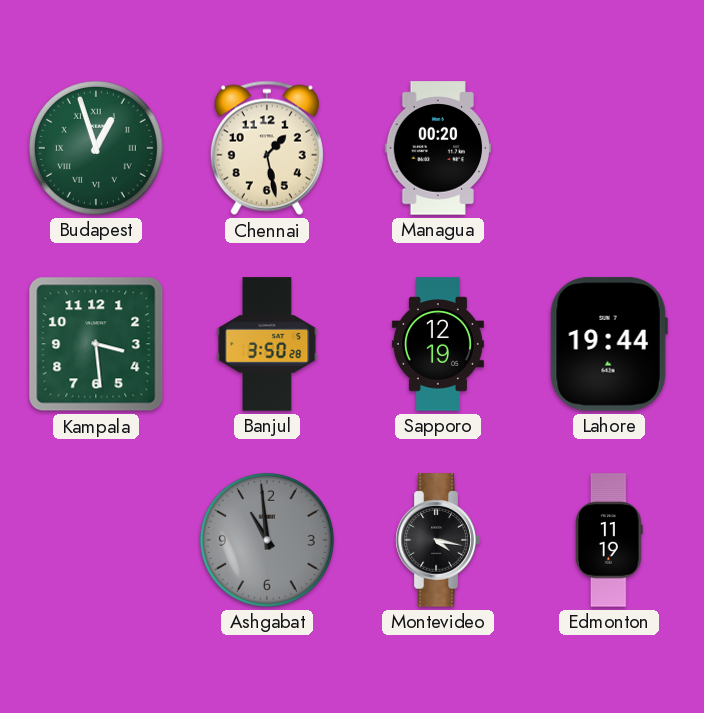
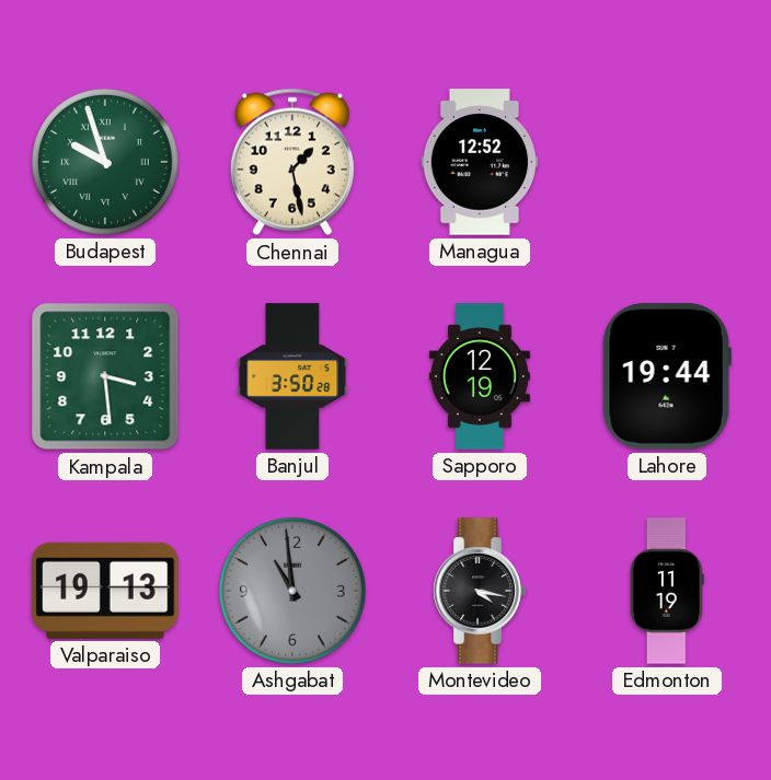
Budapest: 12:57 -> 9:57
Managua: 00:20 -> 12:52
Valparaiso: none -> 19:13
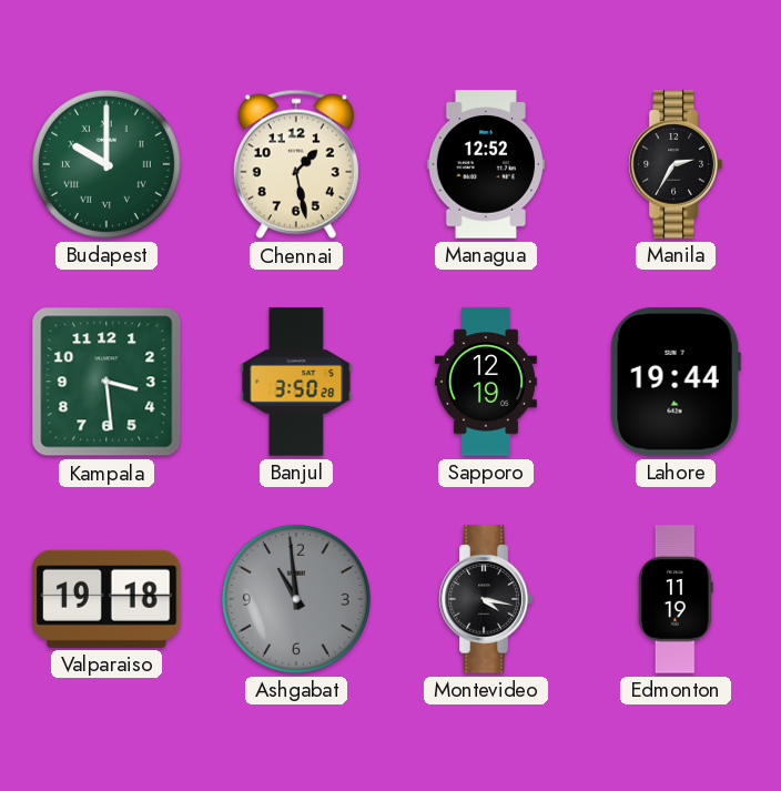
Budapest: 9:57 -> 10:00
Manila: none -> 2:35
Valparaiso: 19:13 -> 19:18
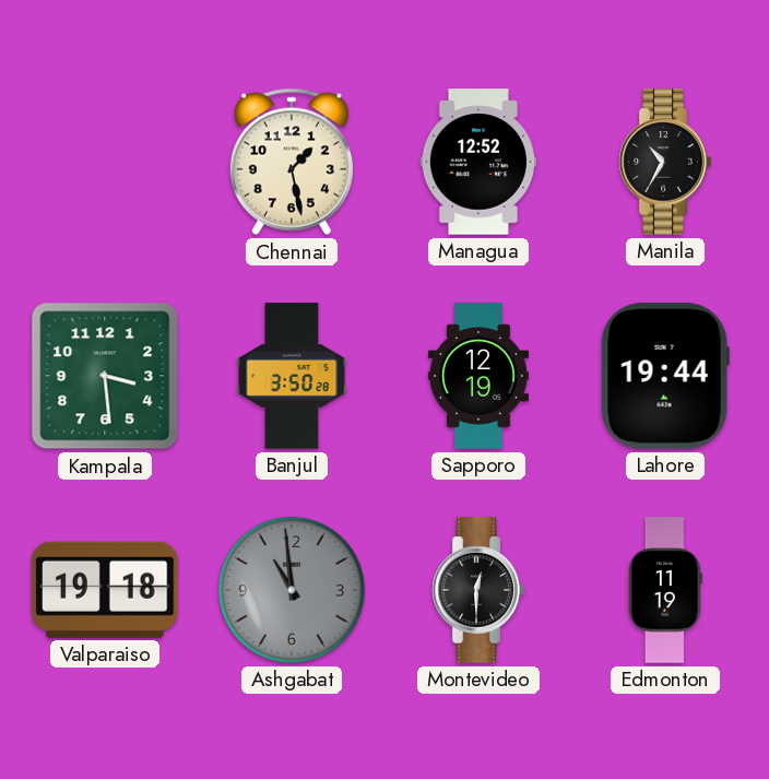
Budapest: 10:00 -> none
Manila: 2:35 -> 10:35
Montevideo: 4:17 -> 12:30
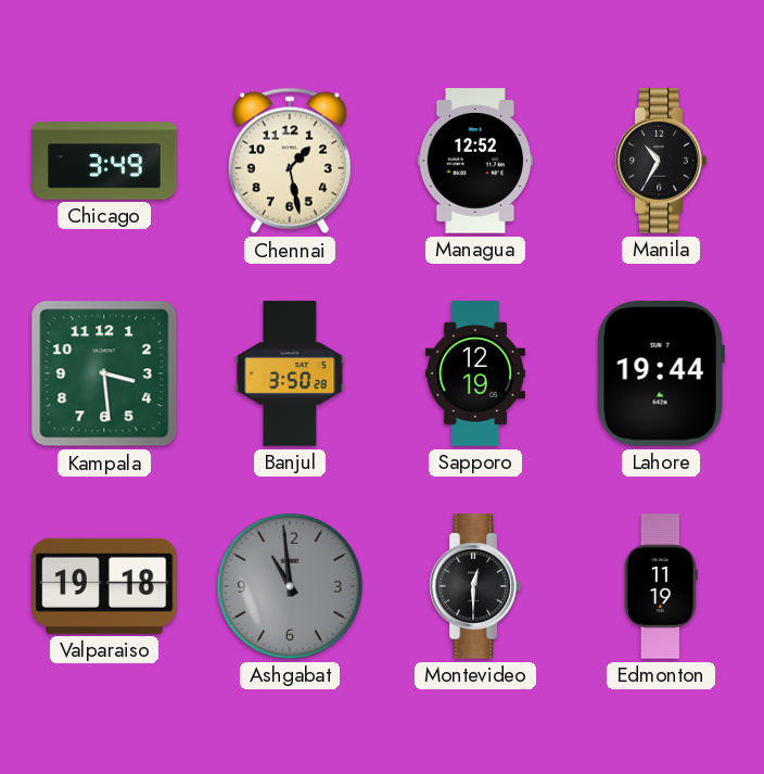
Chicago: none -> 3:49
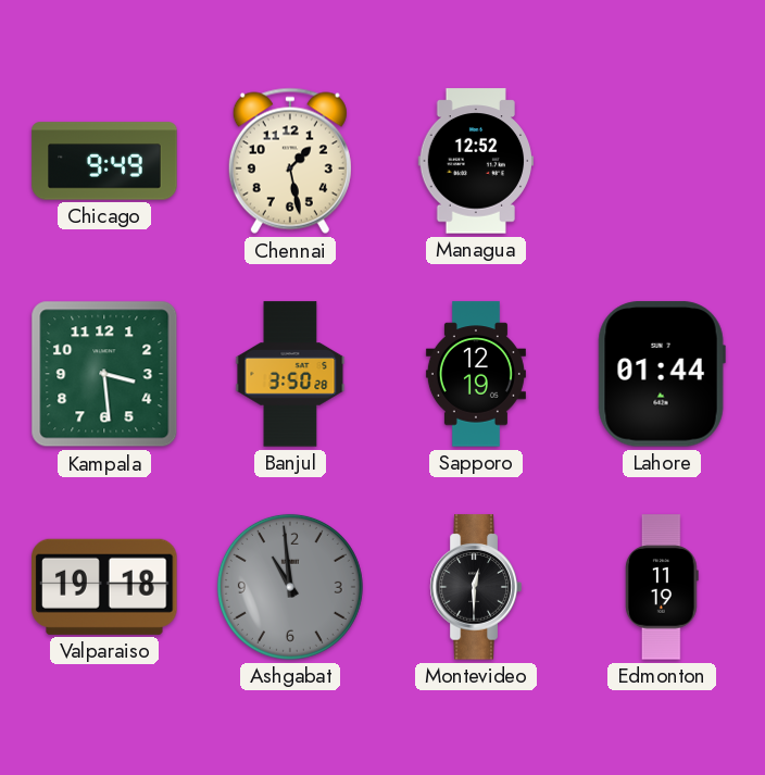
Chicago: 3:49 -> 9:49
Manila: 10:35 -> none
Lahore: 19:44 -> 01:44
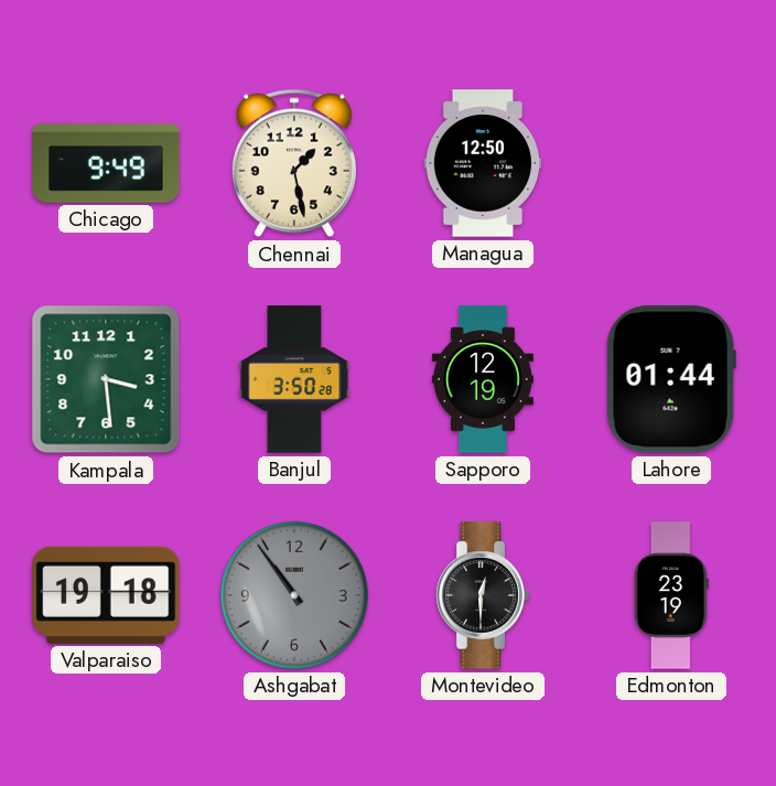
Managua: 12:52 -> 12:50
Ashgabat: 10:59 -> 10:54
Edmonton: 11:19 -> 23:19
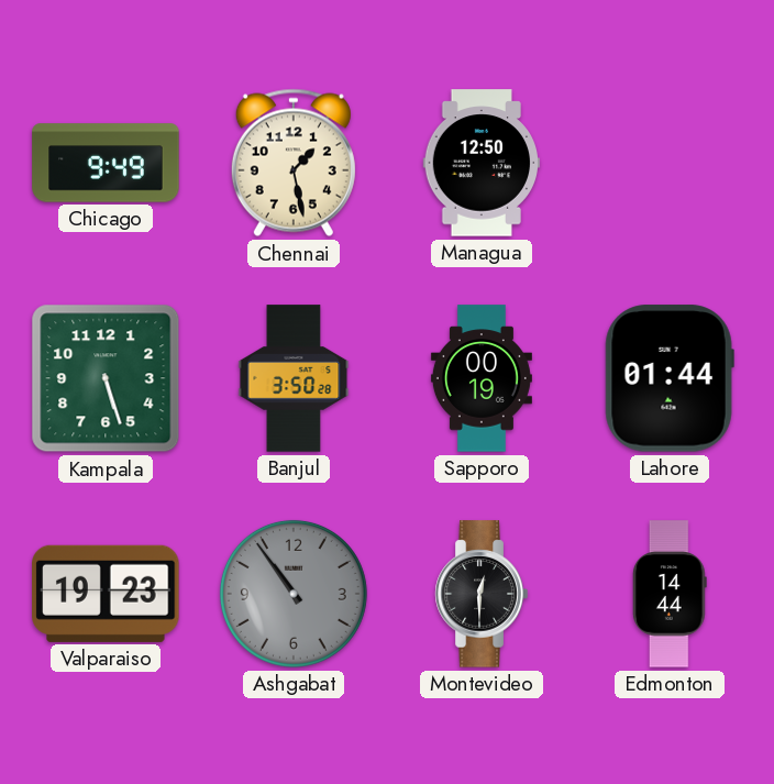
Kampala: 3:29 -> 5:27
Sapporo: 12:19 -> 00:19
Valparaiso: 19:18 -> 19:23
Edmonton: 23:19 -> 14:44
